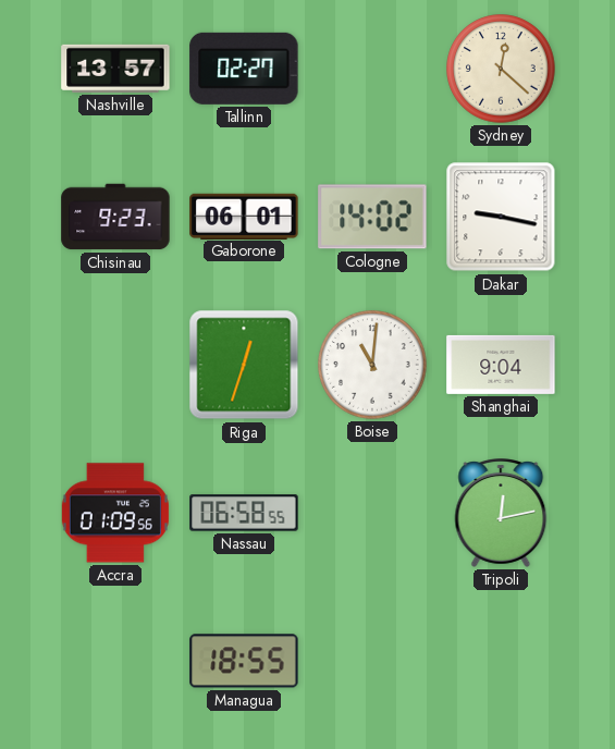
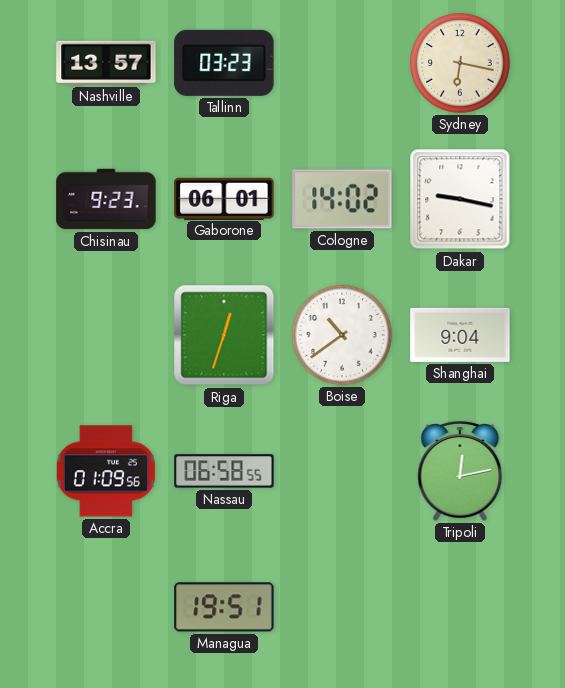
Tallinn: 02:27 -> 03:23
Sydney: 12:22 -> 6:17
Boise: 11:01 -> 10:39
Managua: 18:55 -> 19:51
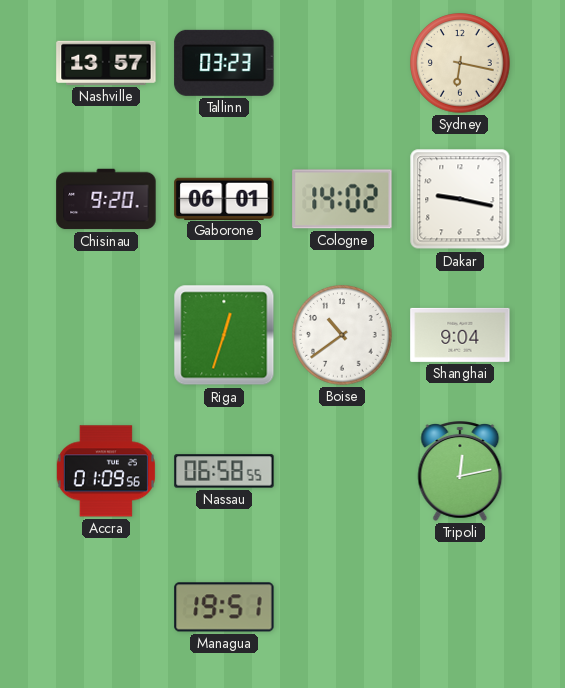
Chisinau: 9:23 -> 9:20
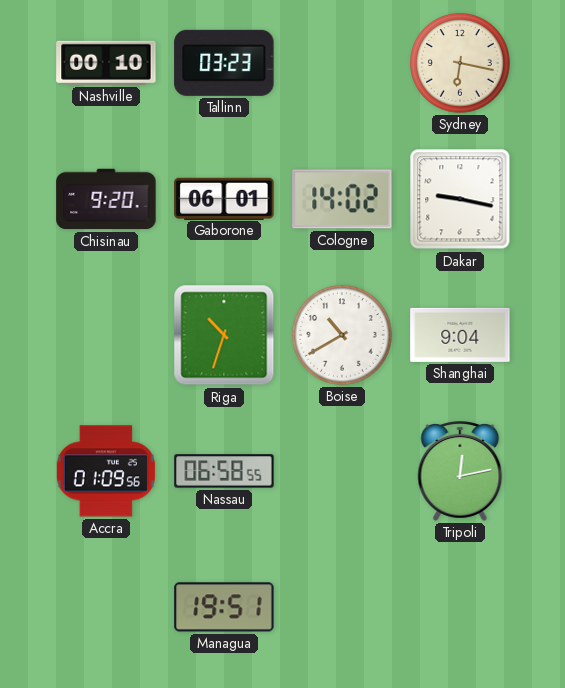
Nashville: 13:57 -> 00:10
Riga: 12:33 -> 10:33
Boise: 10:39 -> 10:40
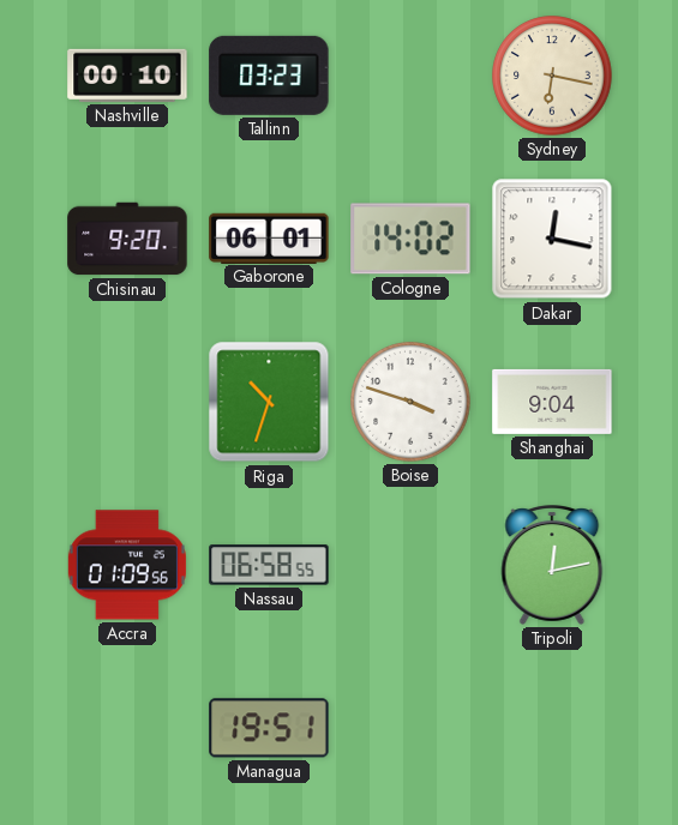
Dakar: 9:17 -> 12:17
Boise: 10:40 -> 3:48
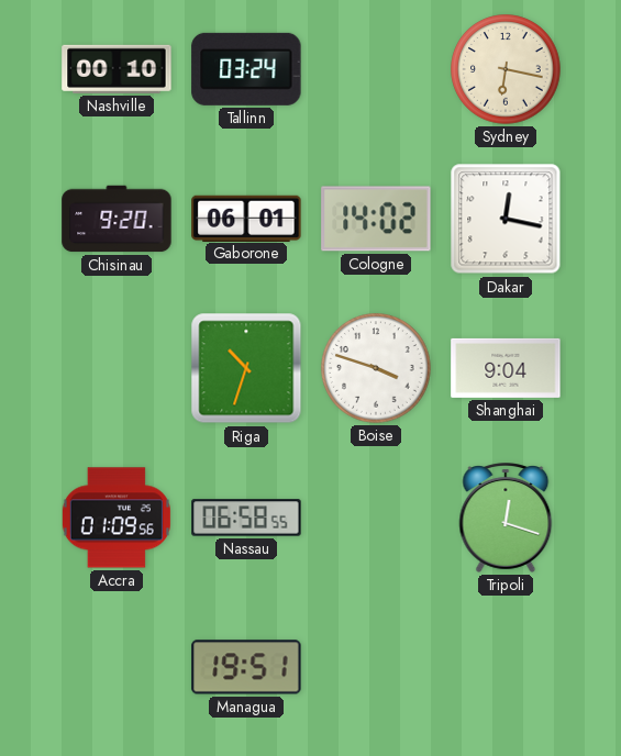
Tallinn: 03:23 -> 03:24
Tripoli: 12:13 -> 12:18
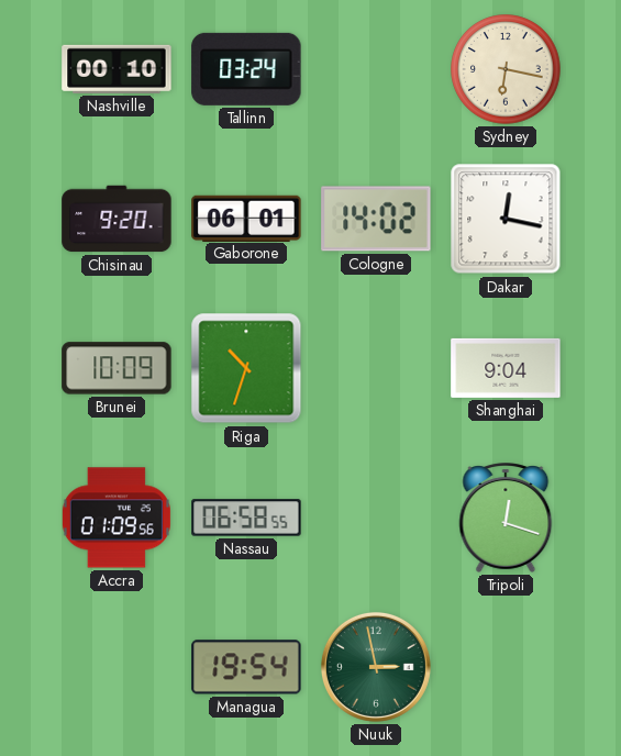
Brunei: none -> 10:09
Boise: 3:48 -> none
Managua: 19:51 -> 19:54
Nuuk: none -> 2:58
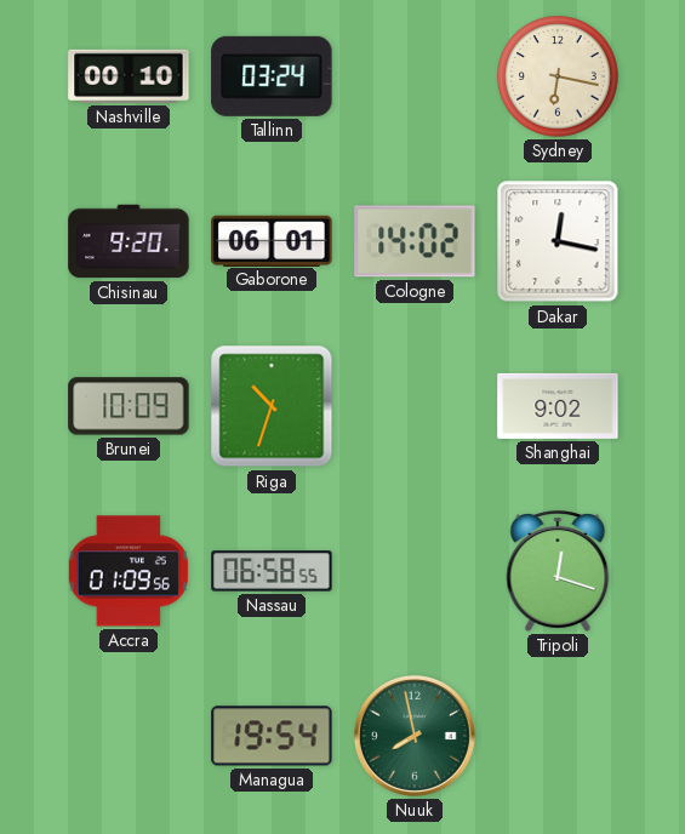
Shanghai: 9:04 -> 9:02
Nuuk: 2:58 -> 7:58
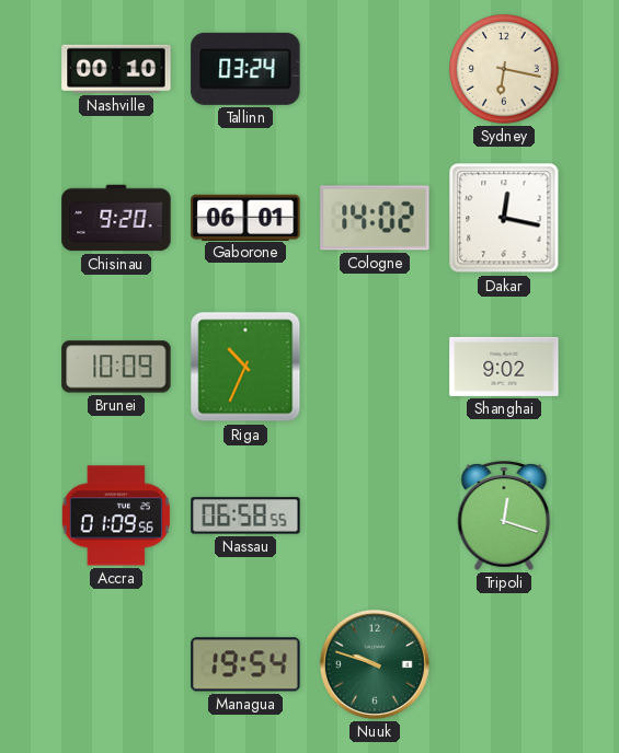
Riga: 10:33 -> 10:34
Nuuk: 7:58 -> 9:48
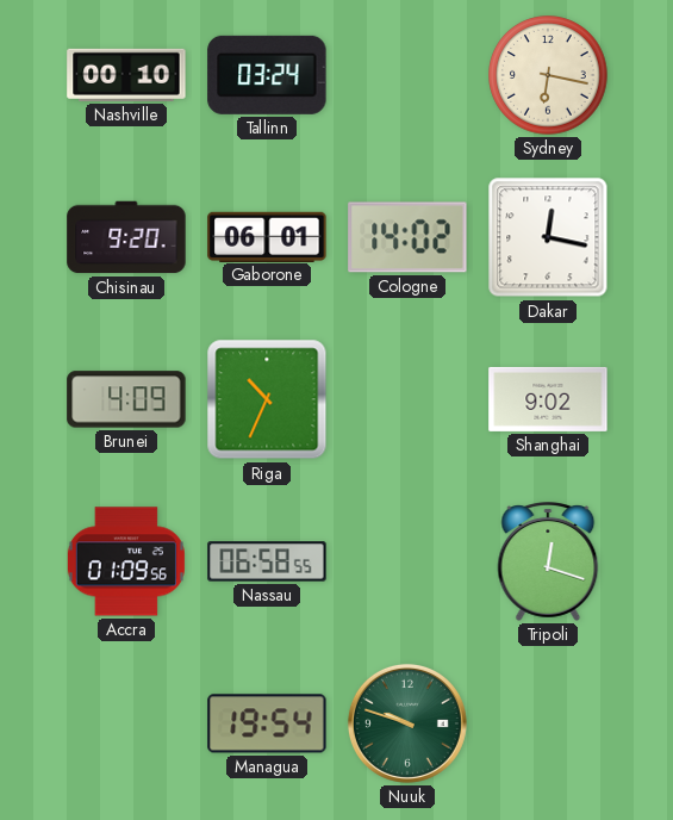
Brunei: 10:09 -> 4:09
